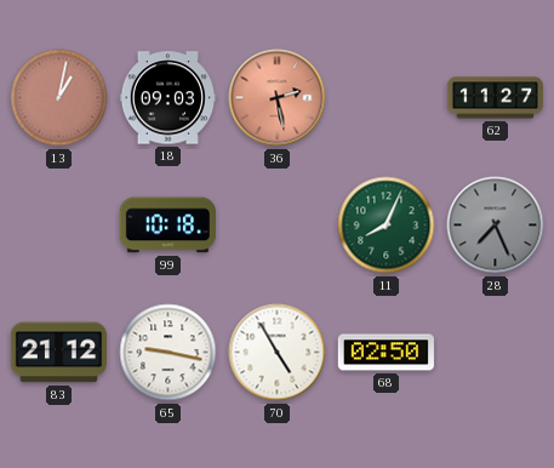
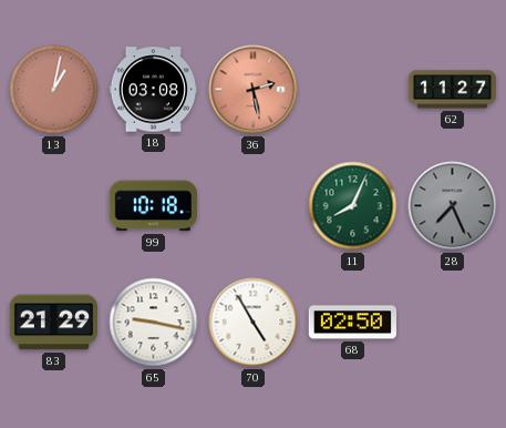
18: 09:03 -> 03:08
83: 21:12 -> 21:29
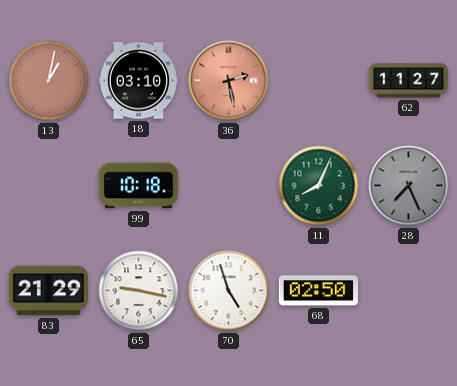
18: 03:08 -> 03:10
70: 4:55 -> 4:57
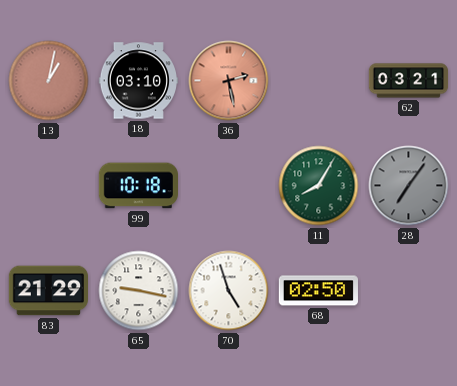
62: 11:27 -> 03:21
11: 8:04 -> 8:05
28: 7:26 -> 7:06
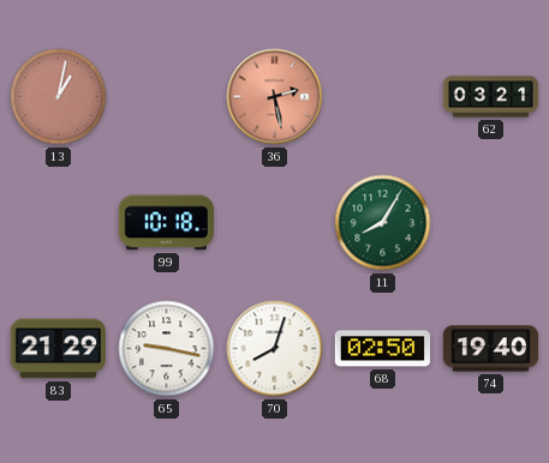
18: 03:10 -> none
28: 7:06 -> none
70: 4:57 -> 8:03
74: none -> 19:40
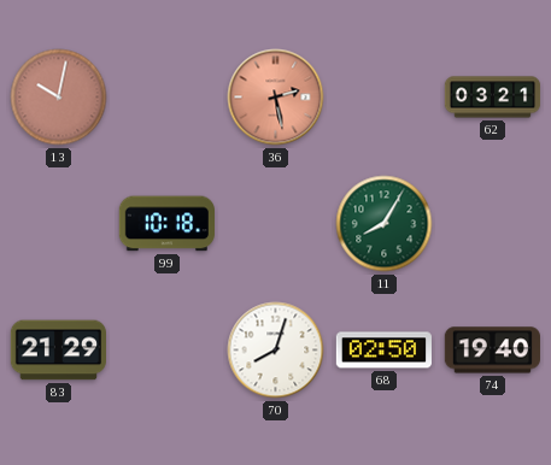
13: 1:02 -> 10:02
65: 9:17 -> none
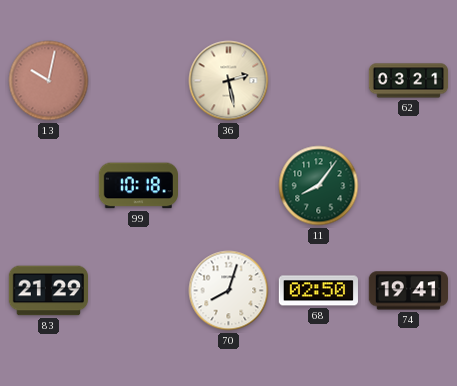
36 dial: salmon -> cream
11: 8:05 -> 8:06
74: 19:40 -> 19:41
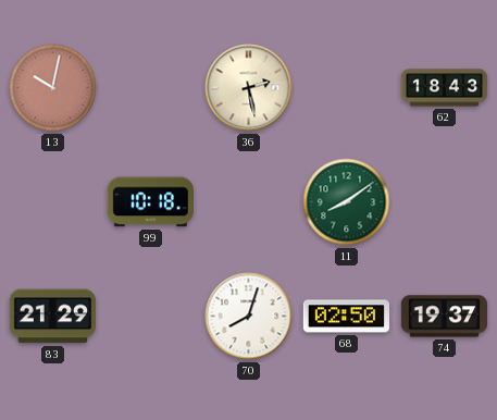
62: 03:21 -> 18:43
11: 8:06 -> 8:09
74: 19:41 -> 19:37
